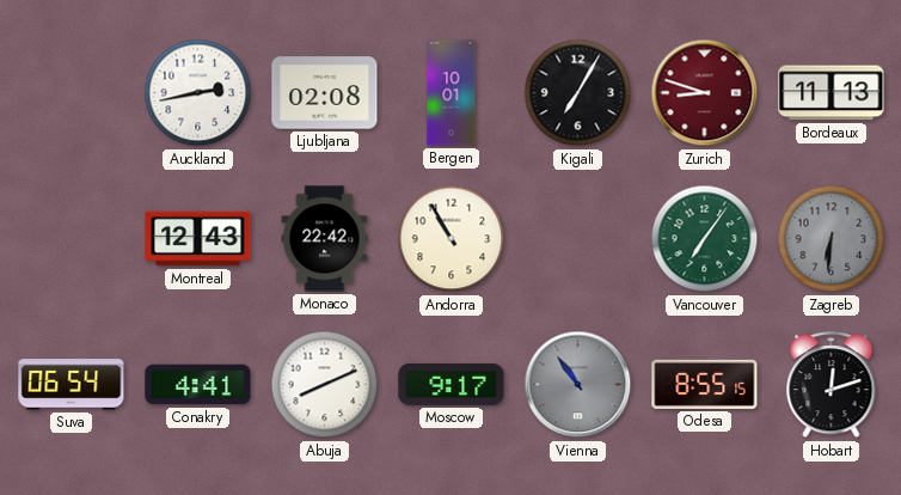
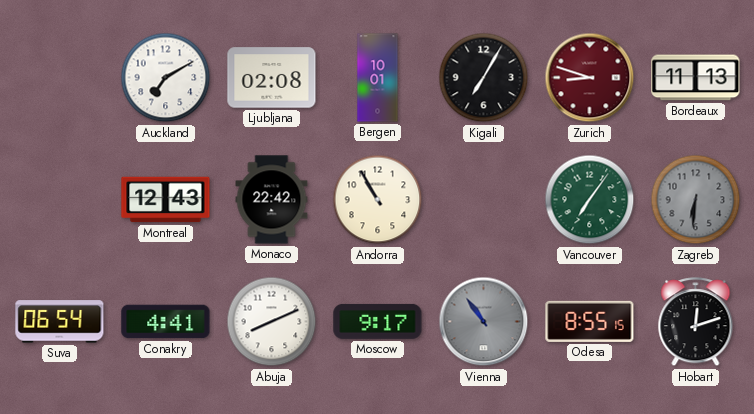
Auckland: 2:43 -> 7:10
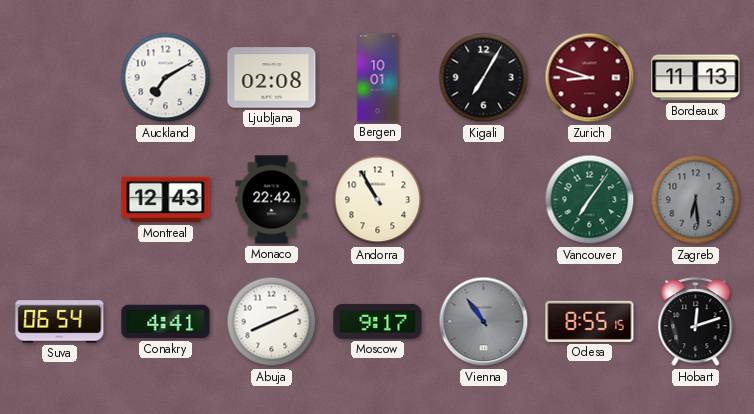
Zagreb: 6:31 -> 6:29
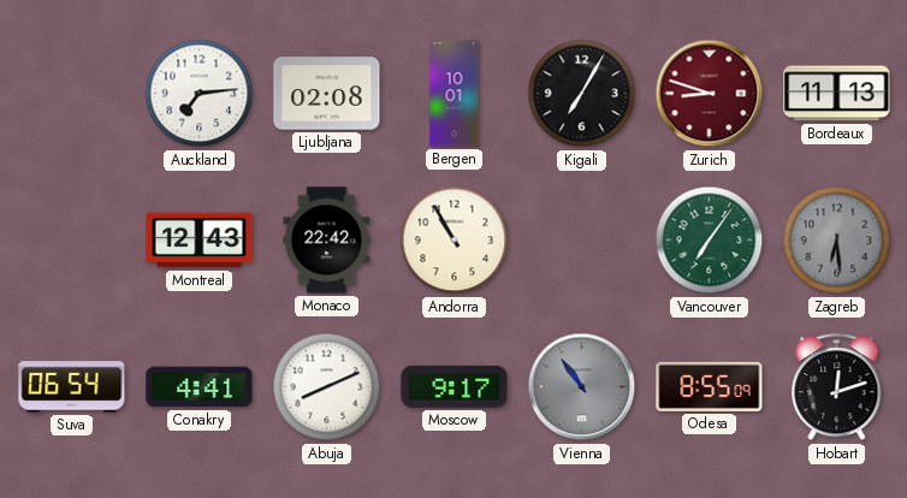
Auckland: 7:10 -> 7:14
Odesa: 8:55:15 -> 8:55:09
